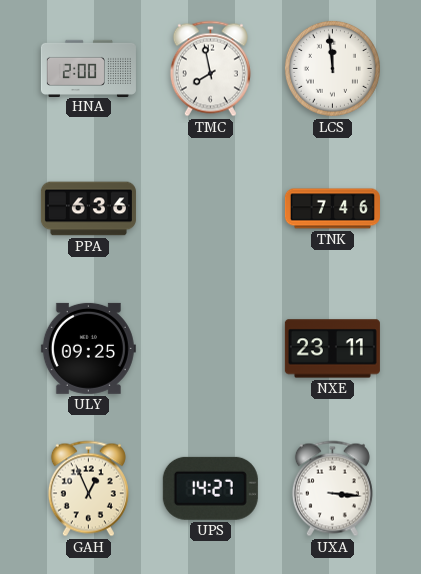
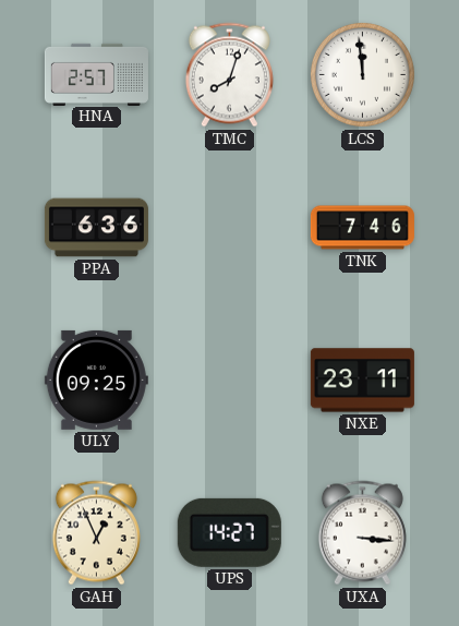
HNA: 2:00 -> 2:57
TMC: 7:58 -> 8:03
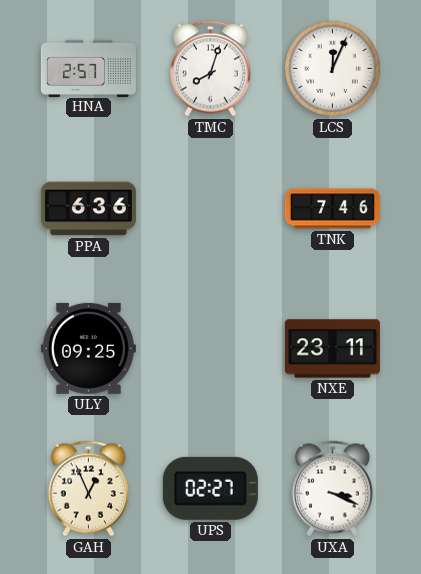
LCS: 11:59 -> 12:04
UPS: 14:27 -> 02:27
UXA: 3:16 -> 3:19
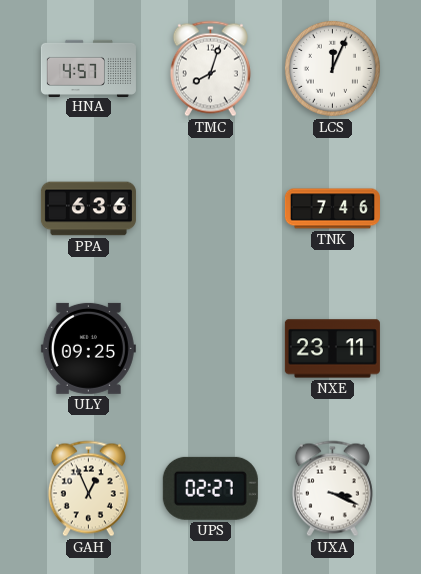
HNA: 2:57 -> 4:57
